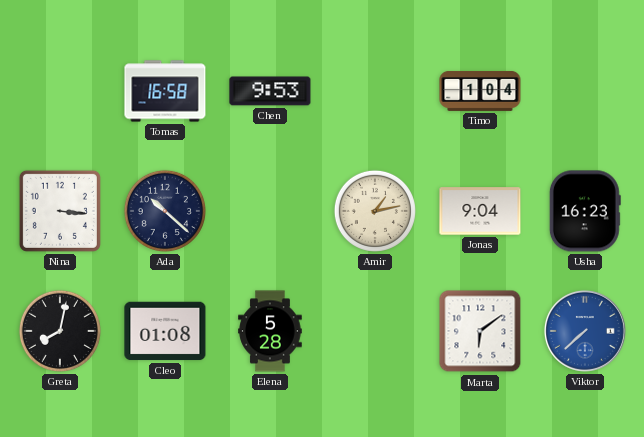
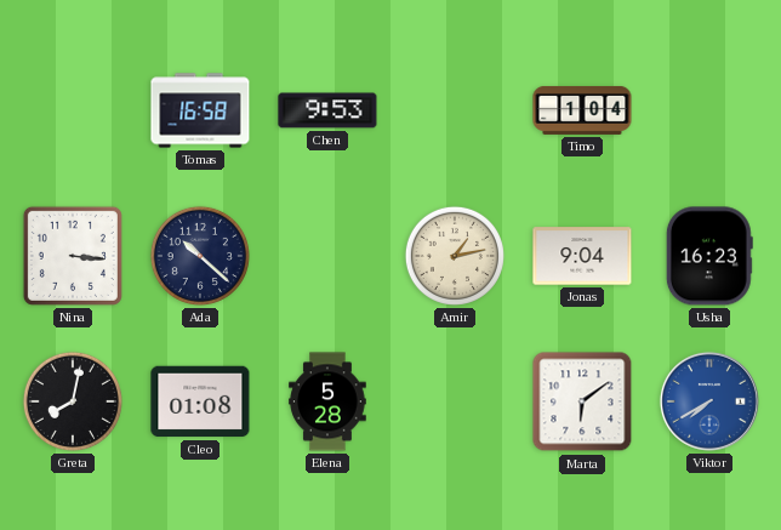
Viktor: 7:38 -> 7:40
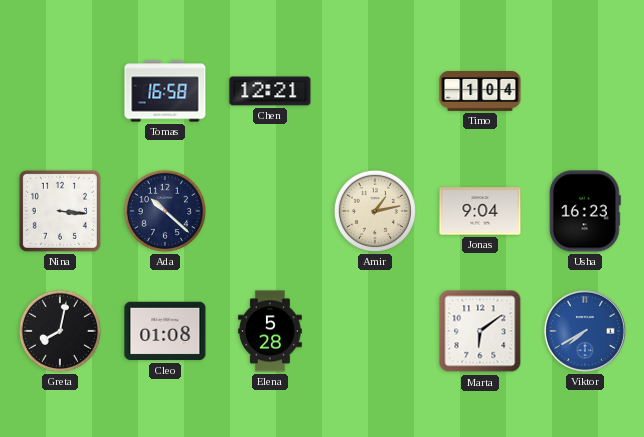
Chen: 9:53 -> 12:21
